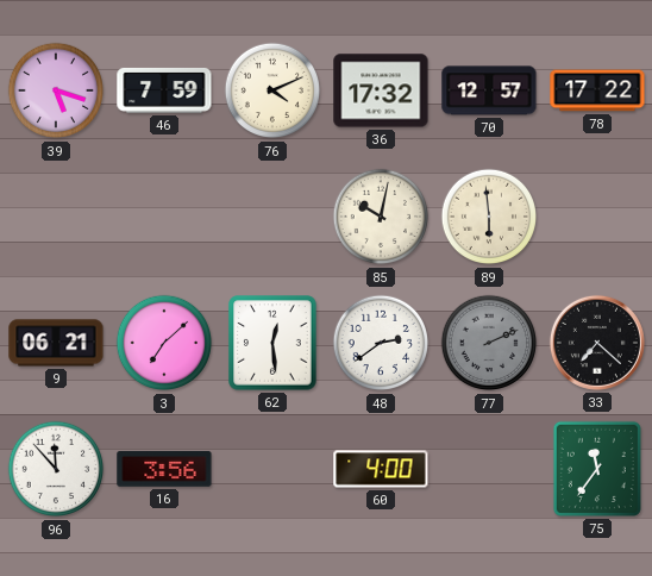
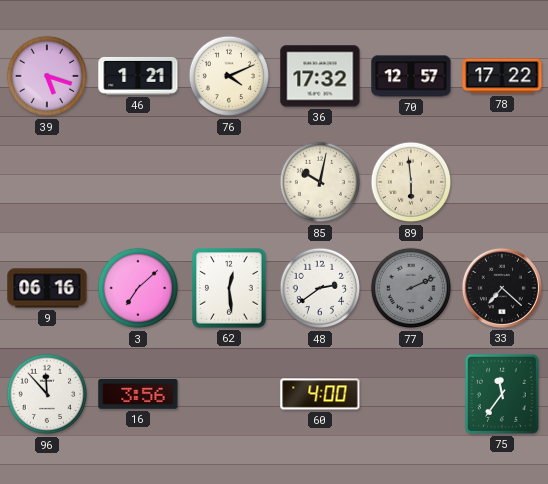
46: 7:59 -> 1:21
9: 06:21 -> 06:16
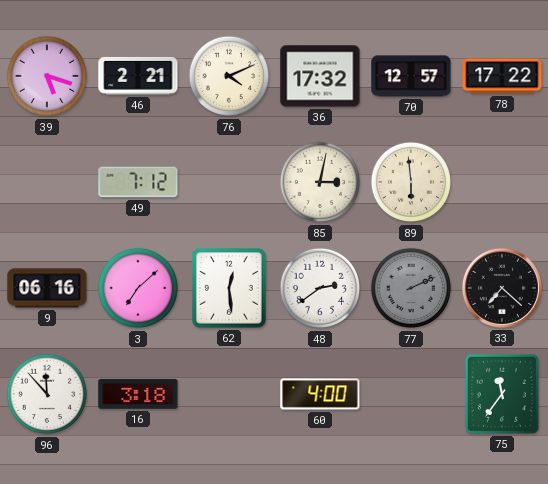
46: 1:21 -> 2:21
49: none -> 7:12
85: 10:02 -> 3:02
16: 3:56 -> 3:18
